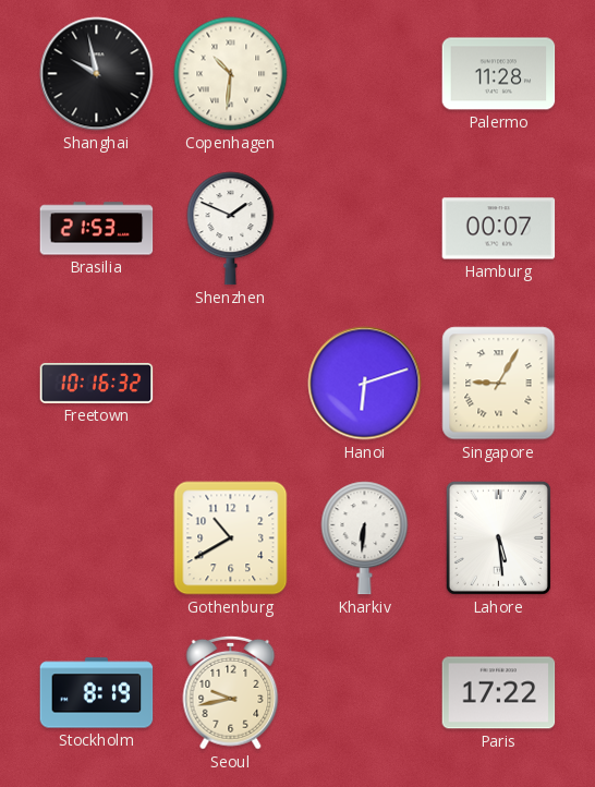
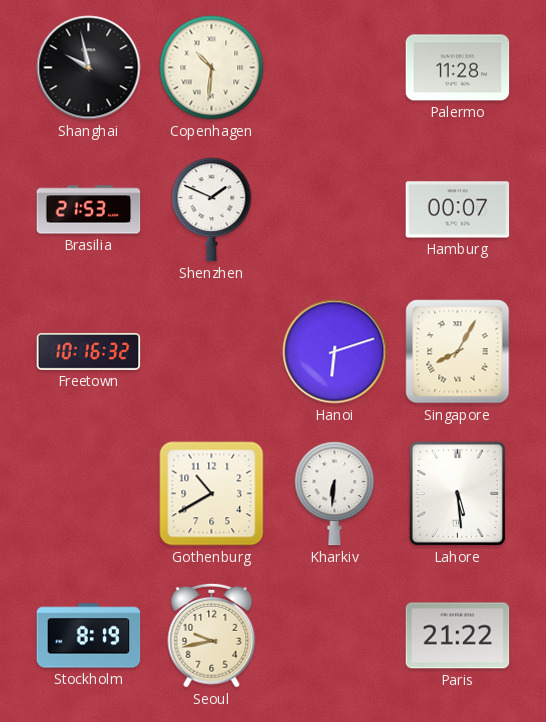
Singapore: 9:05 -> 8:05
Paris: 17:22 -> 21:22
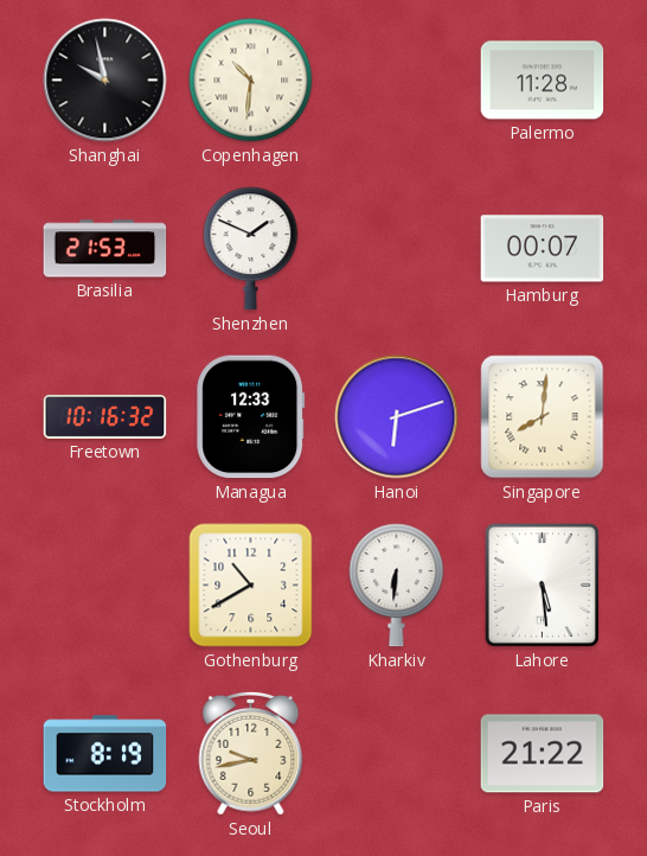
Managua: none -> 12:33
Singapore: 8:05 -> 8:01
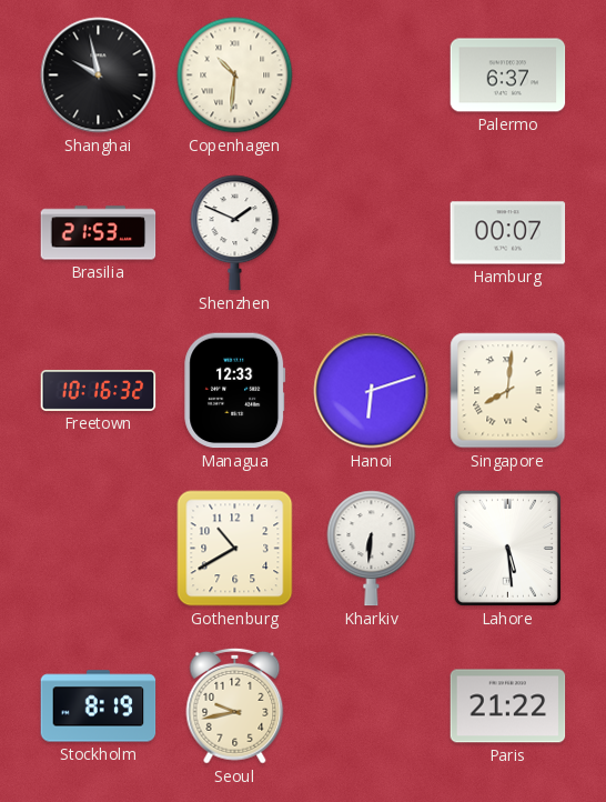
Palermo: 11:28 -> 6:37
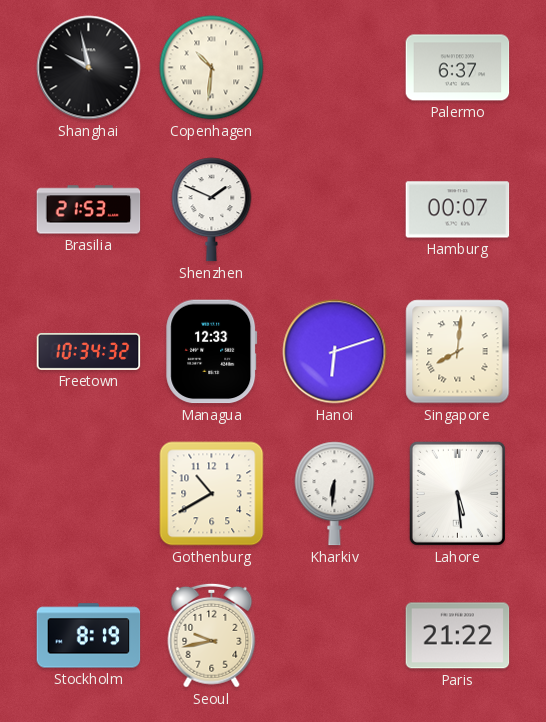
Freetown: 10:16 -> 10:34
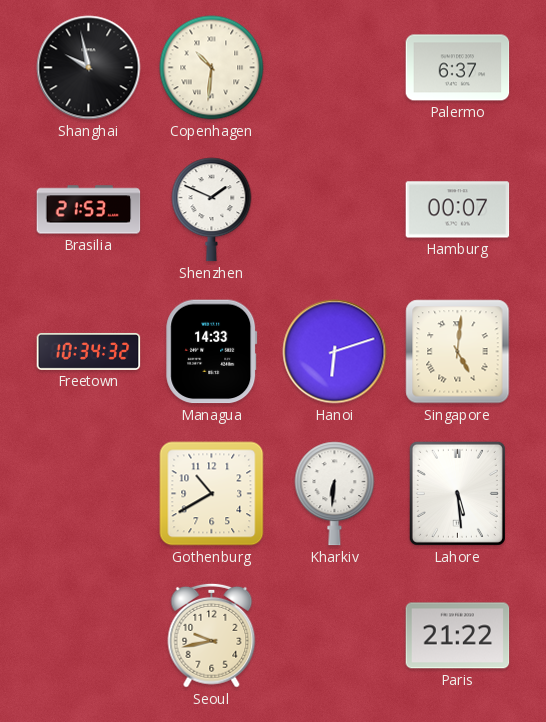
Managua: 12:33 -> 14:33
Singapore: 8:01 -> 5:01
Stockholm: 8:19 -> none
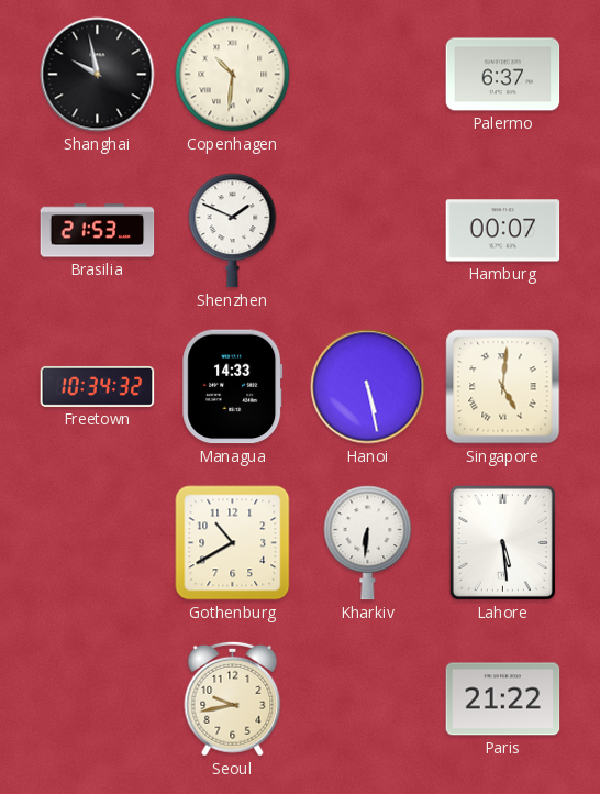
Hanoi: 6:12 -> 5:28
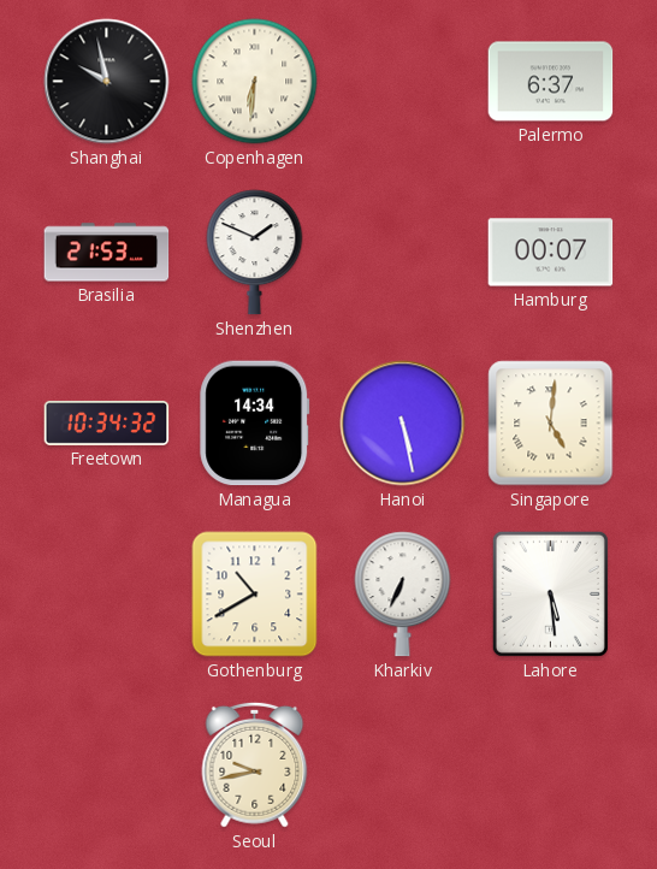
Copenhagen: 10:31 -> 6:31
Managua: 14:33 -> 14:34
Kharkiv: 6:31 -> 6:34
Paris: 21:22 -> none
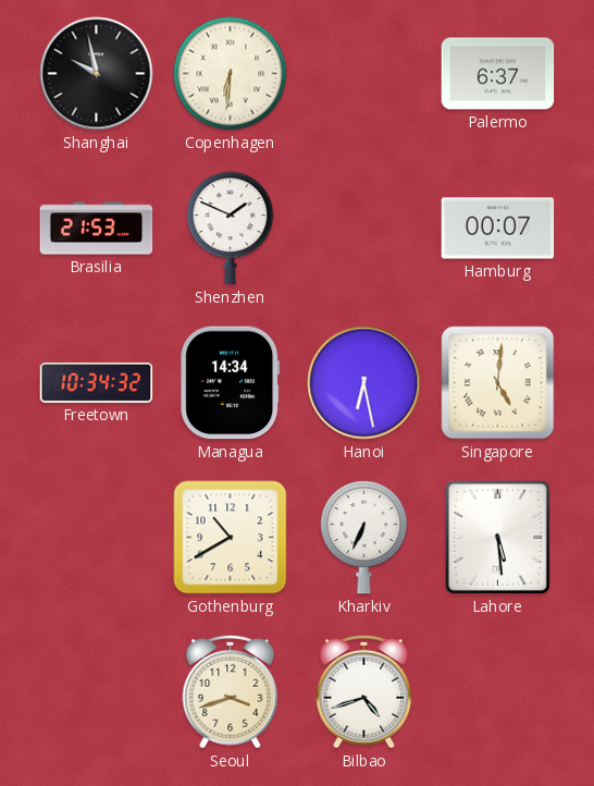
Hanoi: 5:28 -> 6:28
Seoul: 9:43 -> 3:42
Bilbao: none -> 4:42
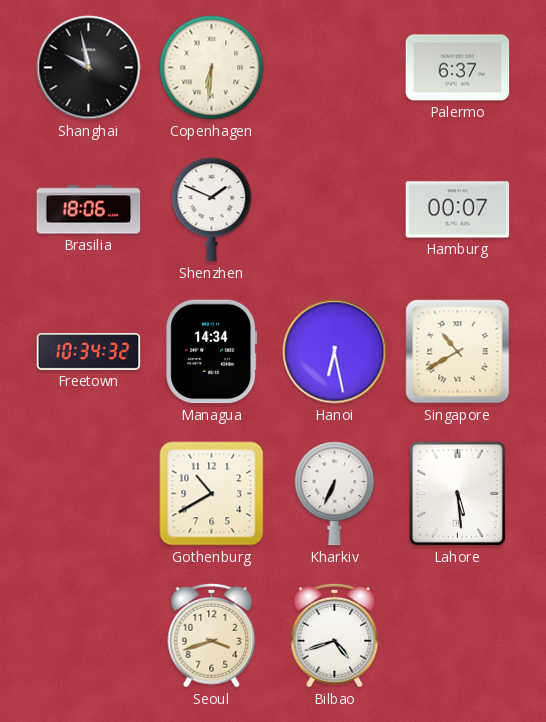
Brasilia: 21:53 -> 18:06
Singapore: 5:01 -> 10:40
